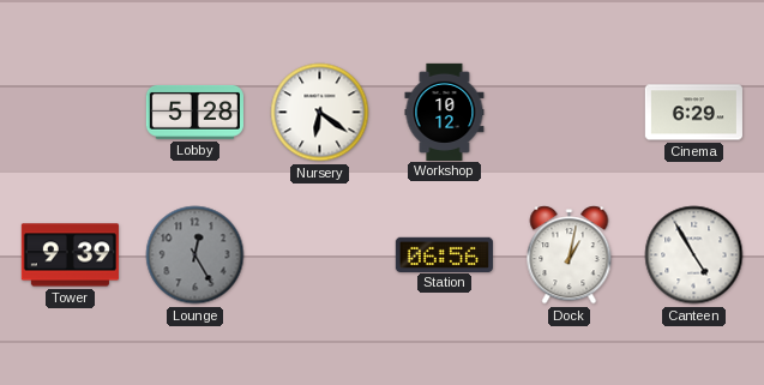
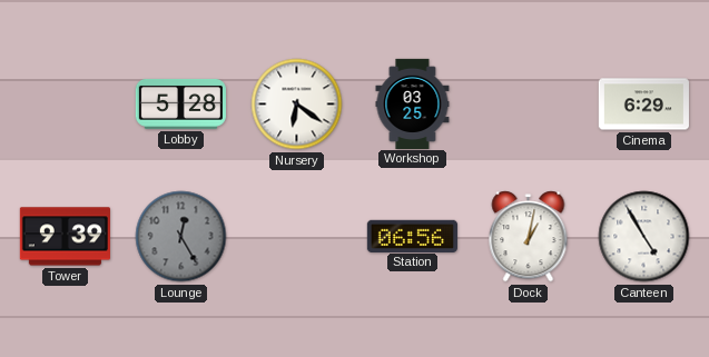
Workshop: 10:12 -> 03:25
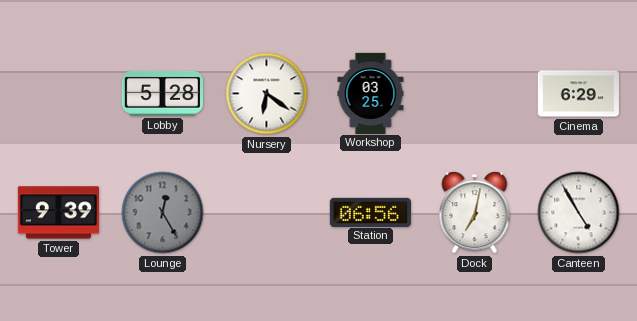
Dock: 1:02 -> 7:02
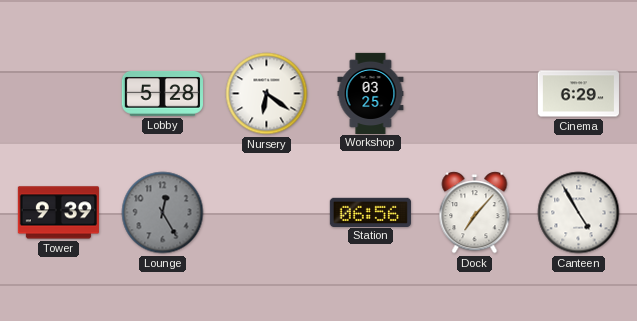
Dock: 7:02 -> 7:07
